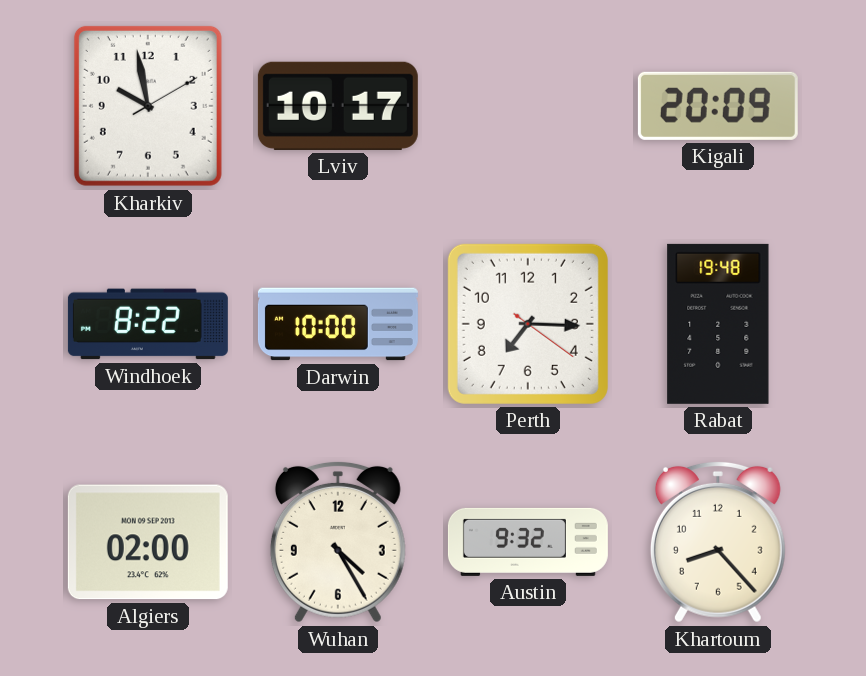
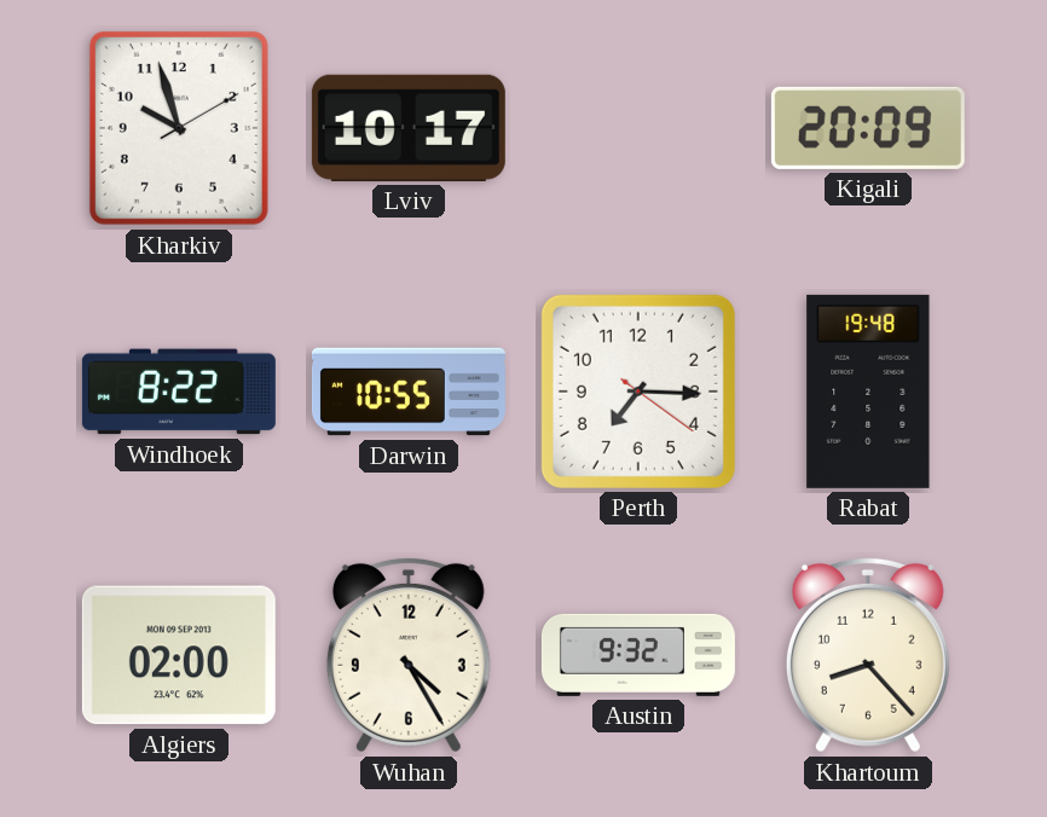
Kharkiv: 9:58 -> 9:57
Darwin: 10:00 -> 10:55
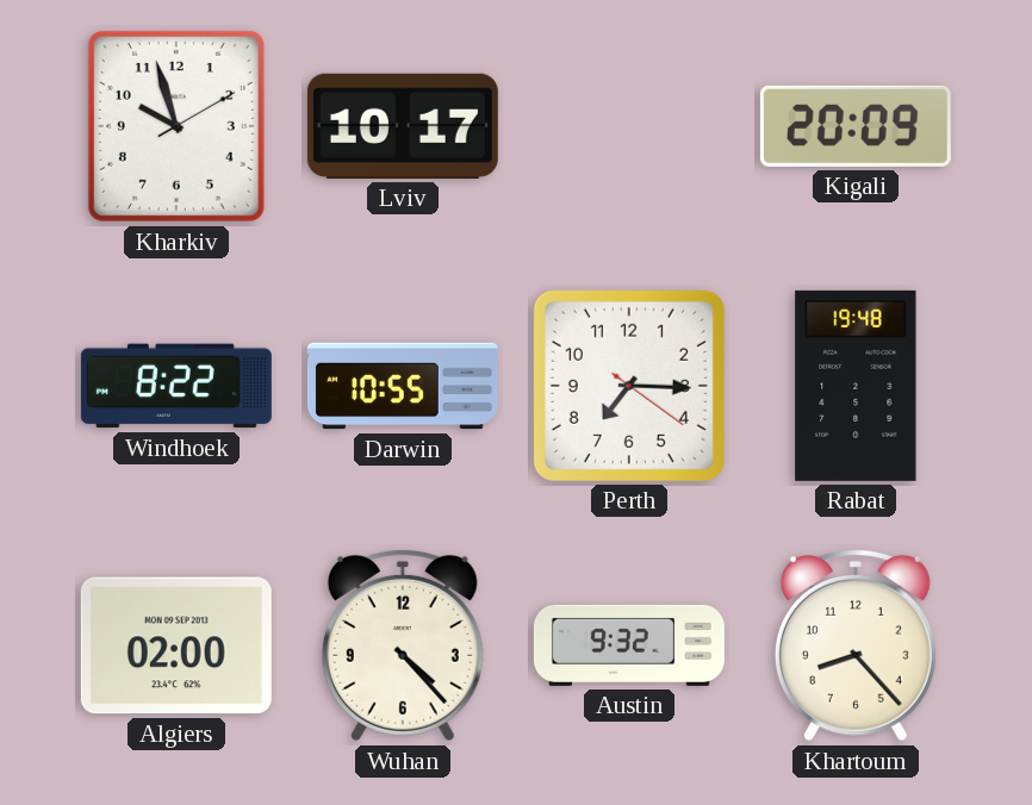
Wuhan: 4:25 -> 4:23
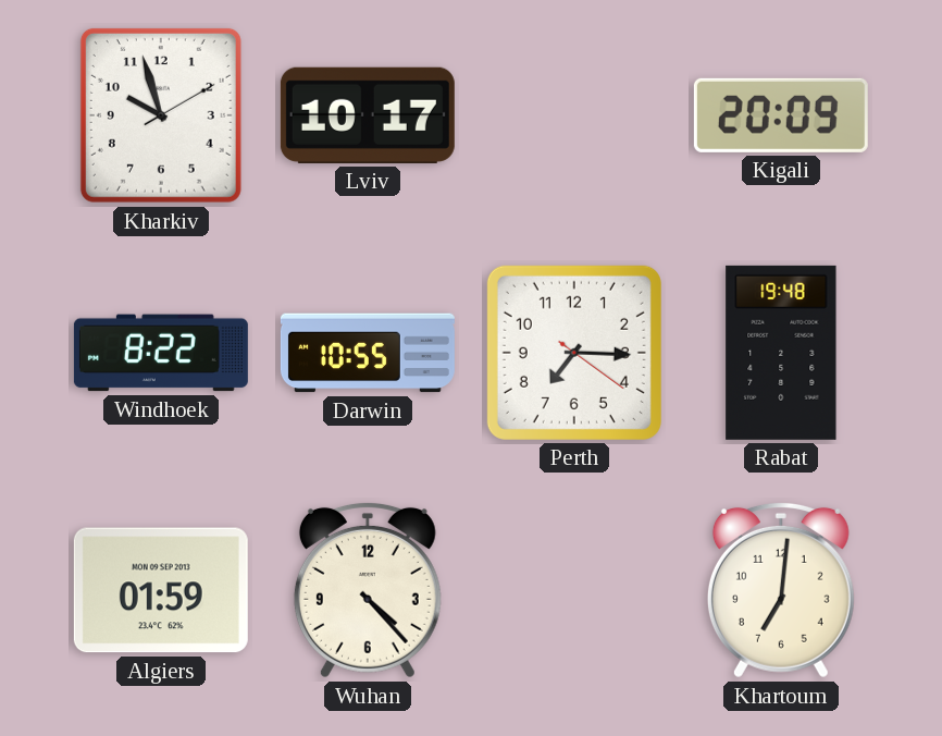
Algiers: 02:00 -> 01:59
Austin: 9:32 -> none
Khartoum: 8:23 -> 7:01
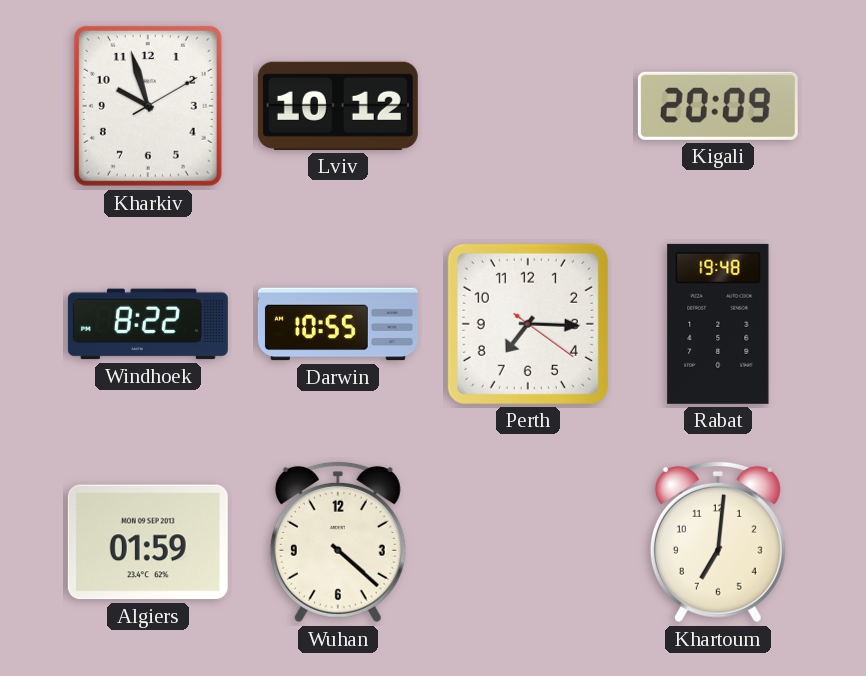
Lviv: 10:17 -> 10:12
Wuhan: 4:23 -> 4:22
